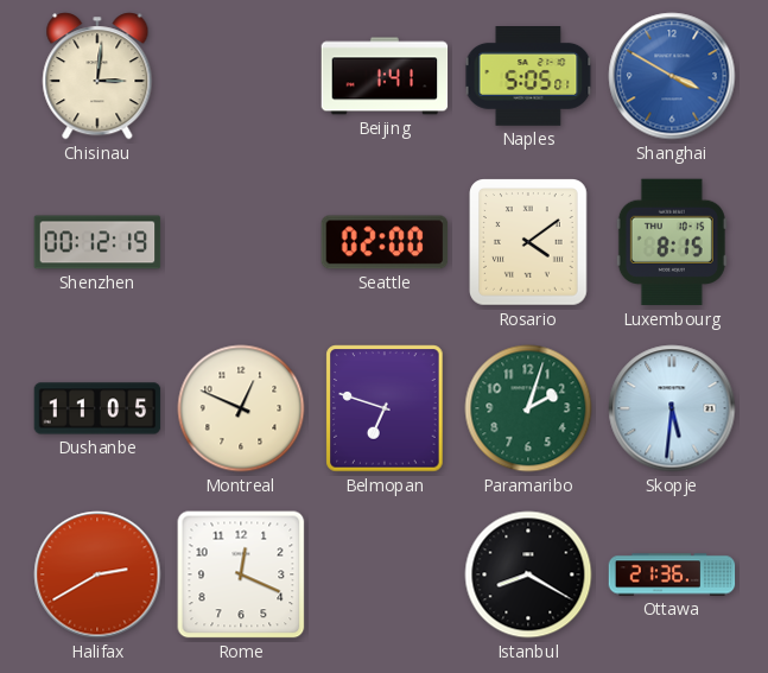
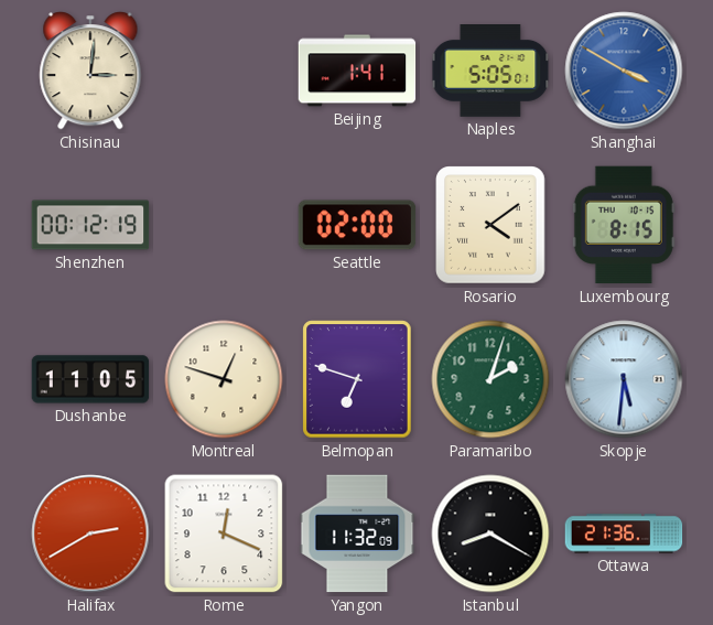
Montreal: 12:49 -> 12:48
Yangon: none -> 11:32
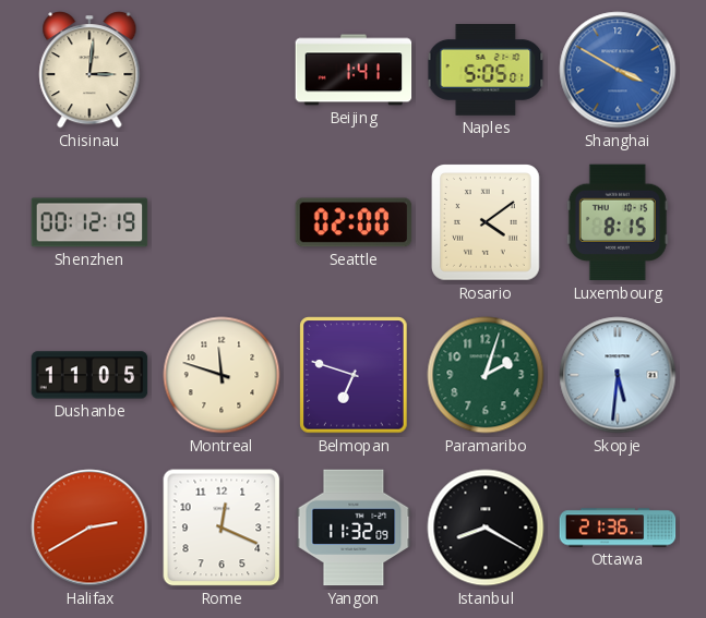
Montreal: 12:48 -> 11:48
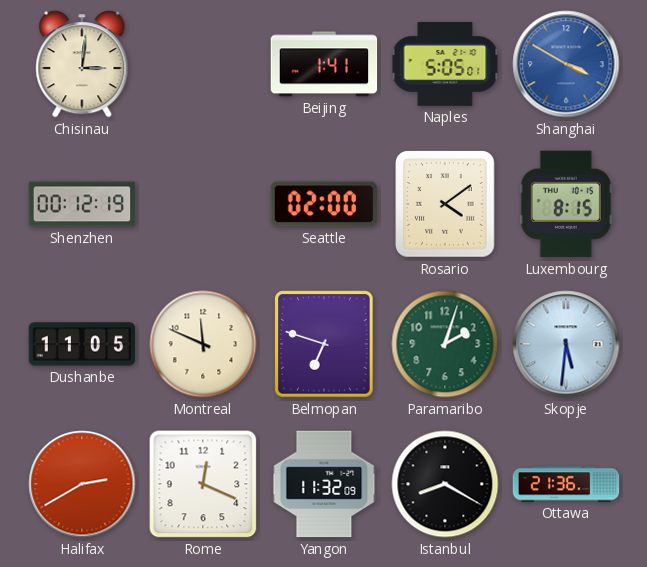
Montreal: 11:48 -> 11:49
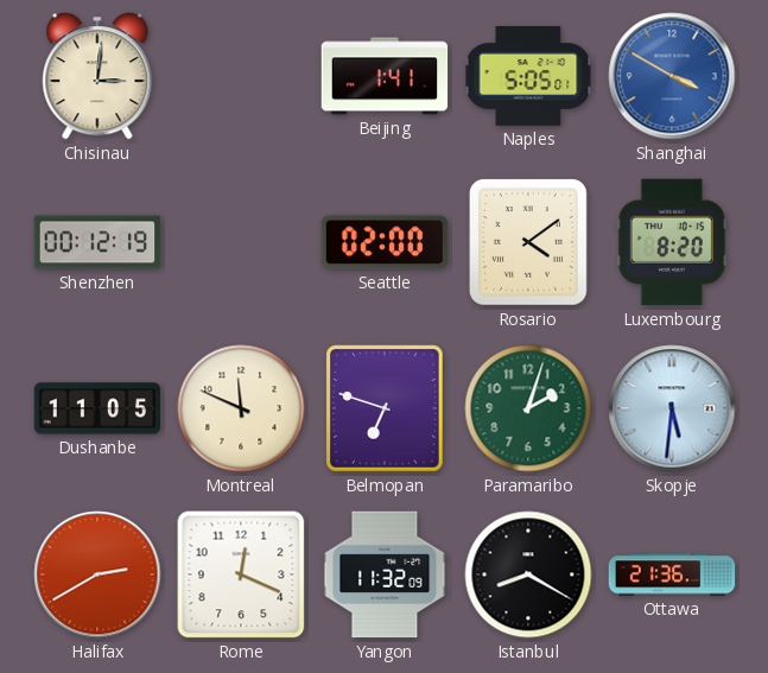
Luxembourg: 8:15 -> 8:20
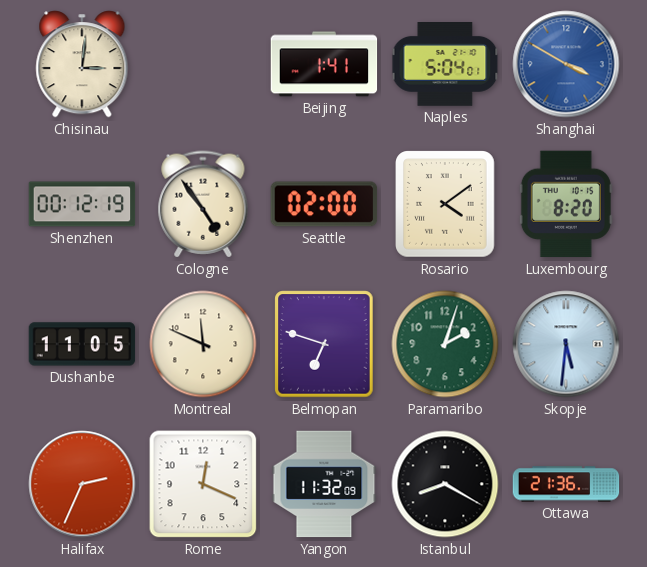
Naples: 5:05 -> 5:04
Cologne: none -> 4:54
Halifax: 2:40 -> 2:34
